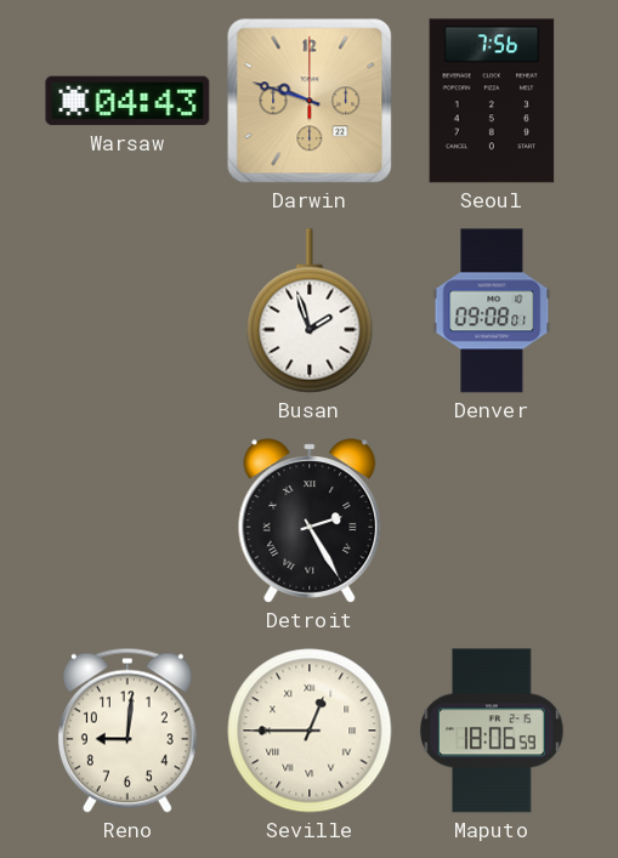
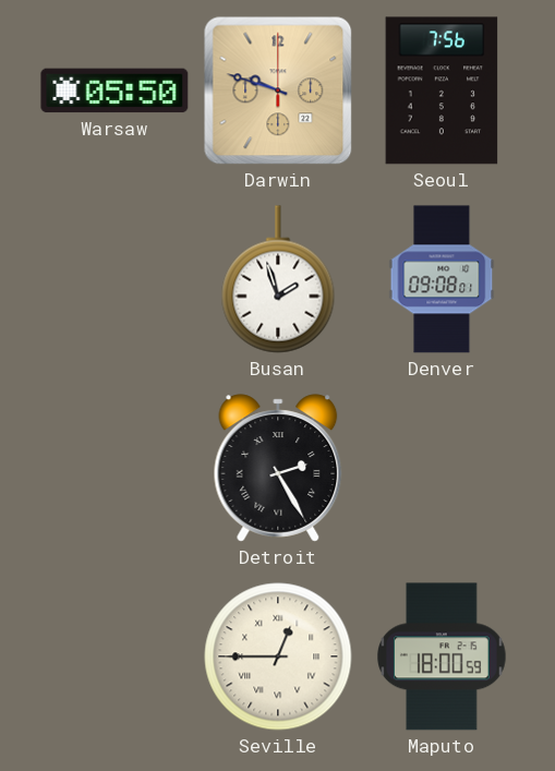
Warsaw: 04:43 -> 05:50
Reno: 9:01 -> none
Maputo: 18:06 -> 18:00
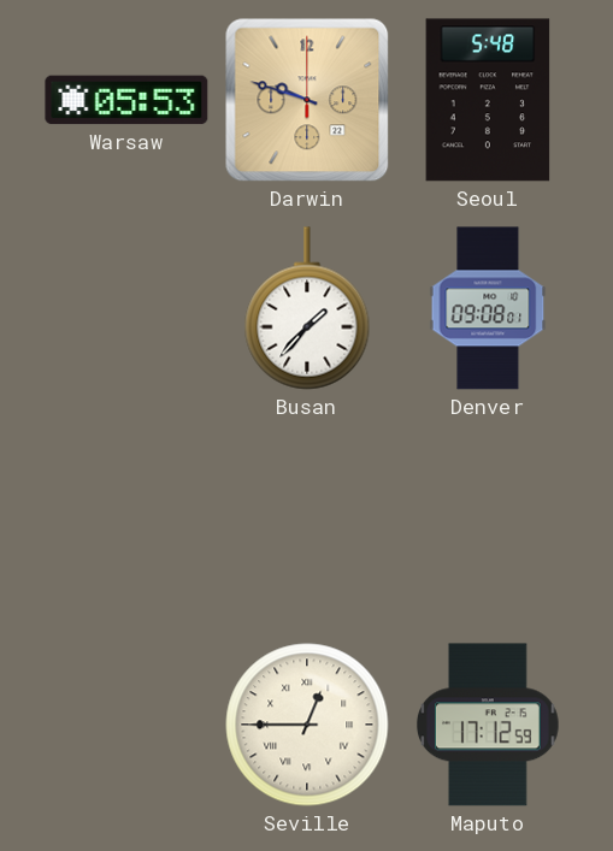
Warsaw: 05:50 -> 05:53
Seoul: 7:56 -> 5:48
Busan: 1:57 -> 1:37
Detroit: 2:25 -> none
Maputo: 18:00 -> 17:12
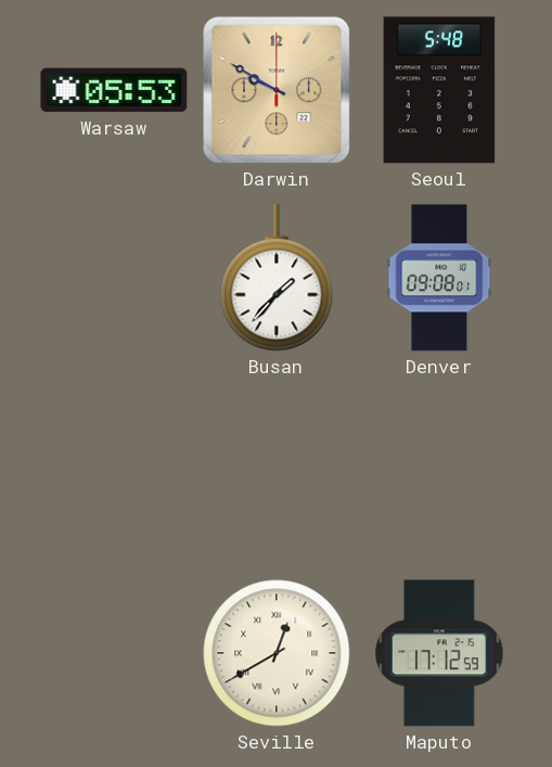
Darwin: 9:48 -> 9:50
Seville: 12:45 -> 12:40
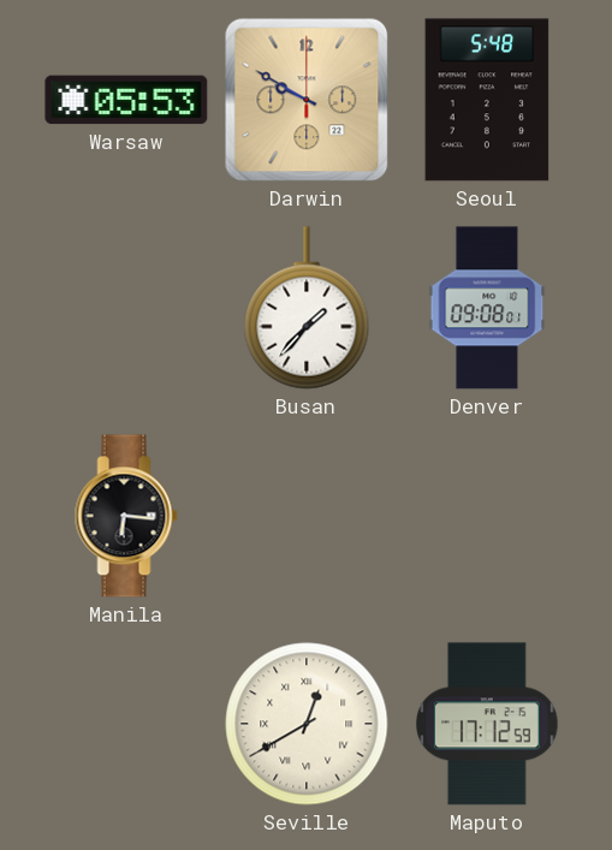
Manila: none -> 6:16
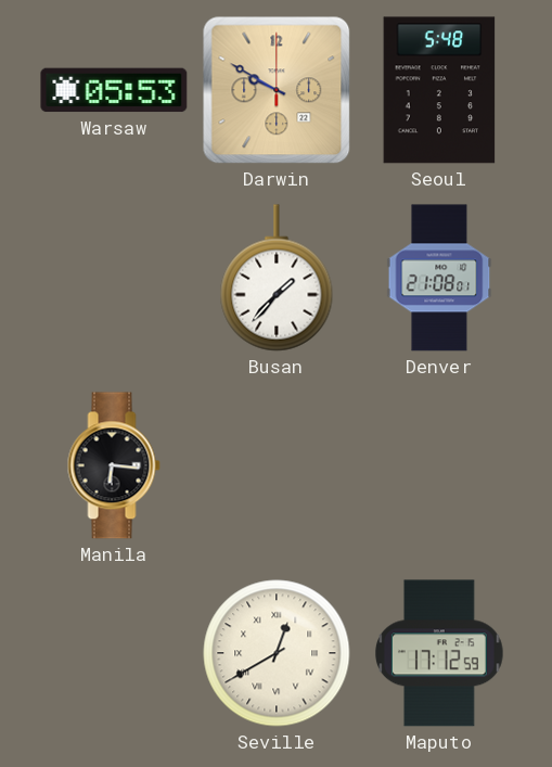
Denver: 09:08 -> 21:08
